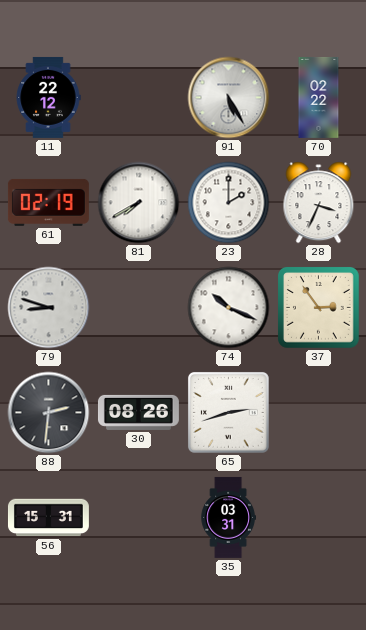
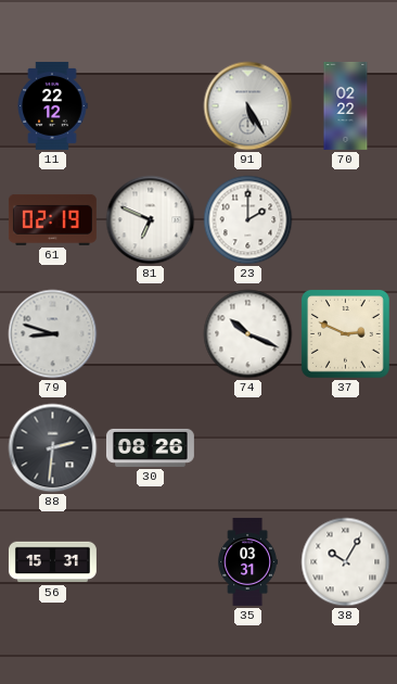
81: 7:40 -> 6:49
28: 3:34 -> none
37: 2:54 -> 2:49
65: 2:42 -> none
38: none -> 10:05
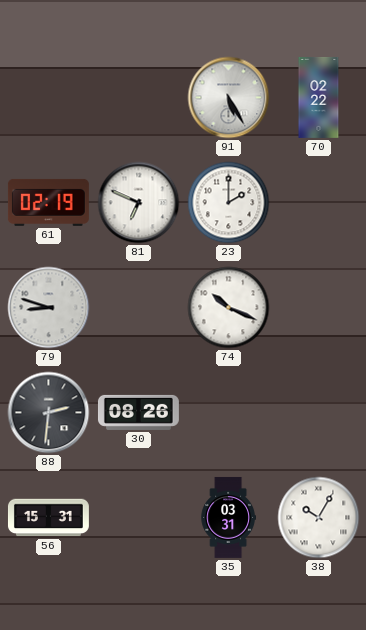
11: 22:12 -> none
37: 2:49 -> none
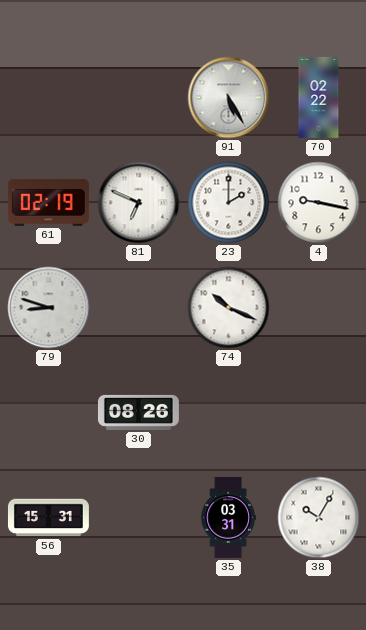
4: none -> 9:17
88: 2:31 -> none
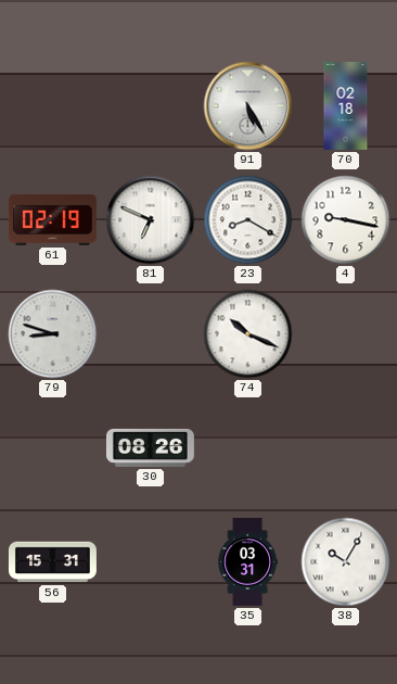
70: 02:22 -> 02:18
23: 2:00 -> 8:20
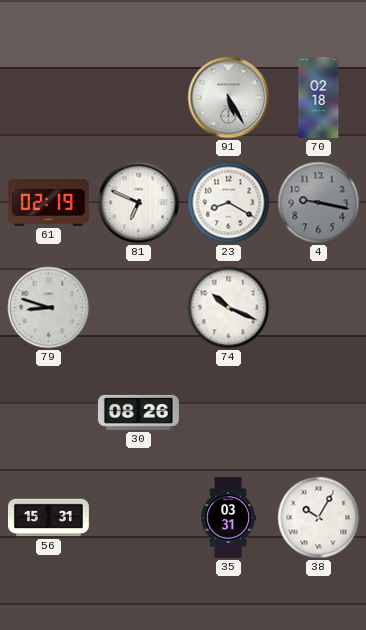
4 dial: white -> grey
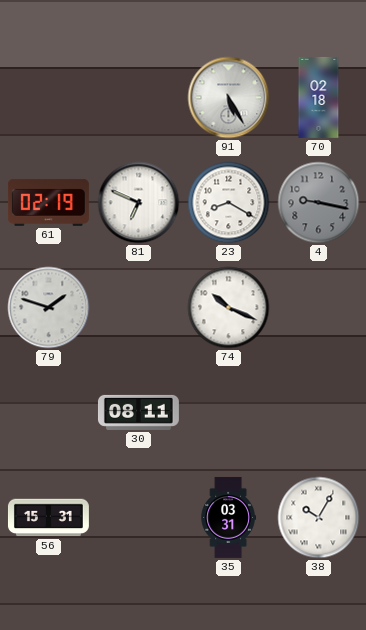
79: 8:48 -> 1:48
30: 08:26 -> 08:11
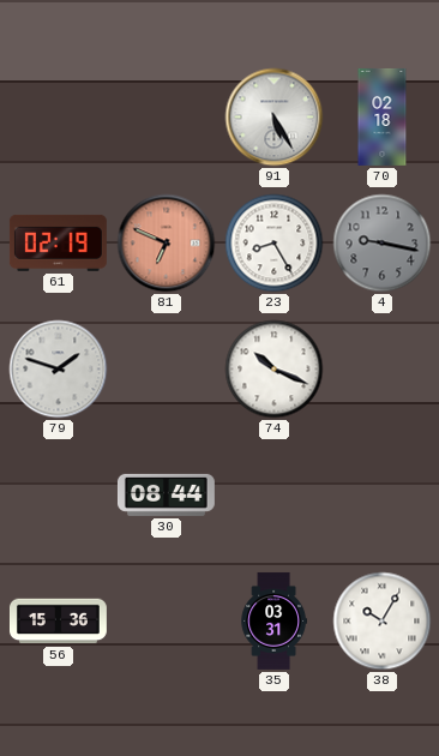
81 dial: white -> salmon
23: 8:20 -> 8:25
30: 08:11 -> 08:44
56: 15:31 -> 15:36
